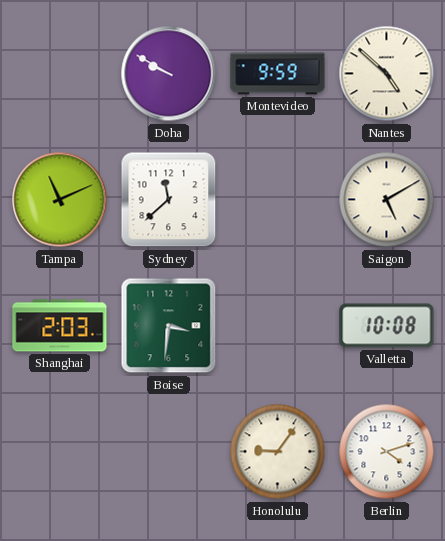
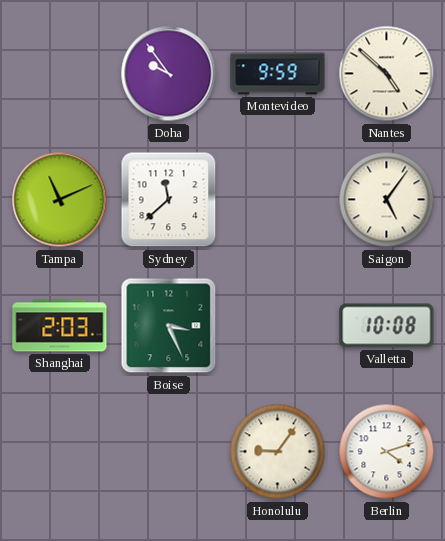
Doha: 9:50 -> 9:54
Saigon: 5:10 -> 5:06
Boise: 3:31 -> 3:26
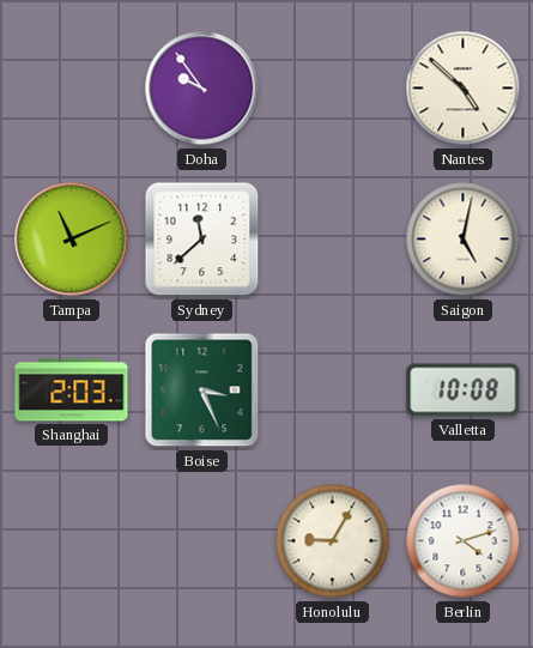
Montevideo: 9:59 -> none
Saigon: 5:06 -> 5:02
Honolulu: 9:06 -> 9:05
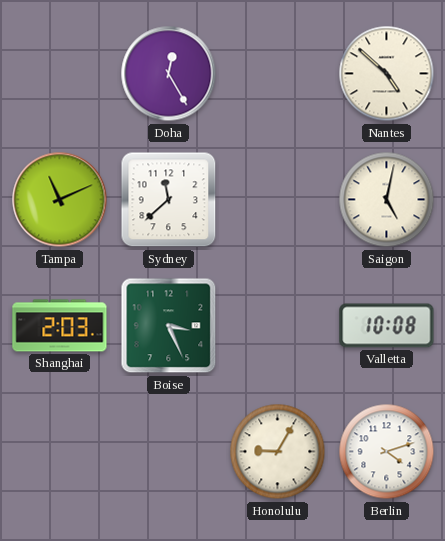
Doha: 9:54 -> 12:25
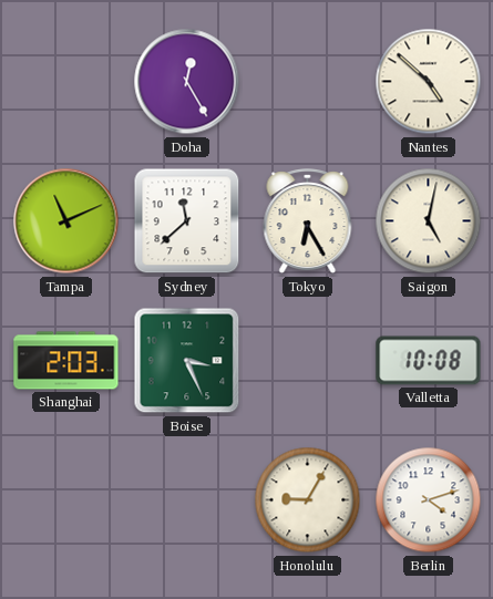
Tokyo: none -> 6:25
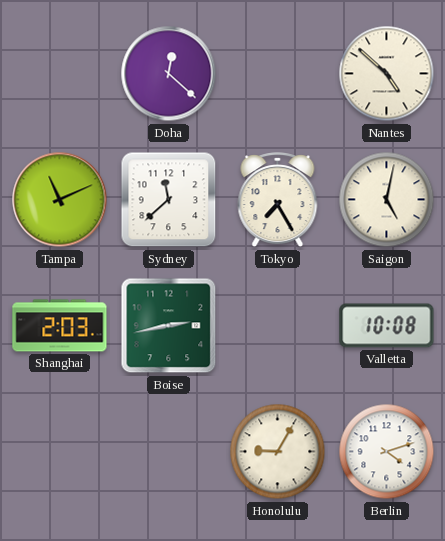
Doha: 12:25 -> 12:22
Tokyo: 6:25 -> 7:25
Boise: 3:26 -> 2:43
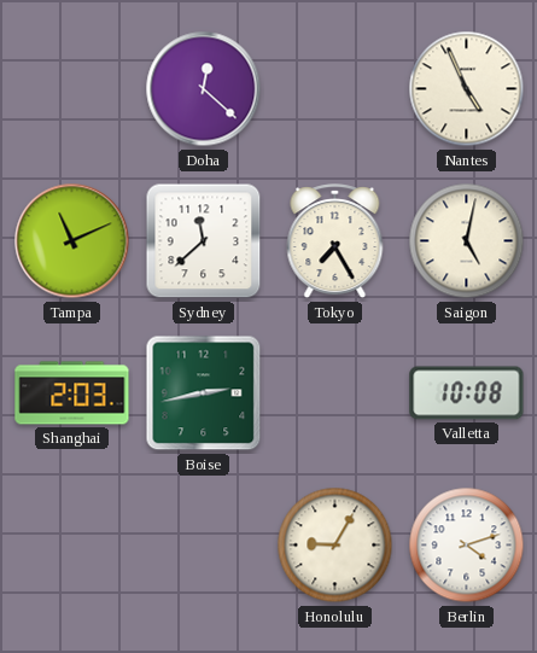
Nantes: 4:52 -> 4:56
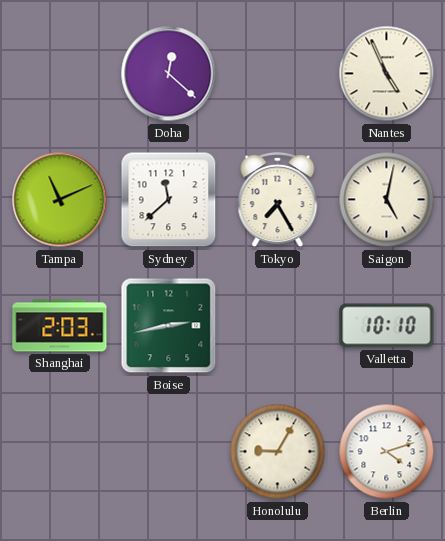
Valletta: 10:08 -> 10:10
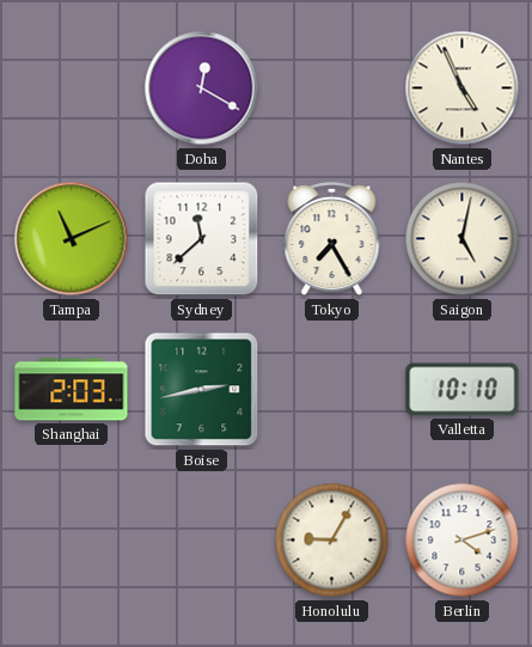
Doha: 12:22 -> 12:20
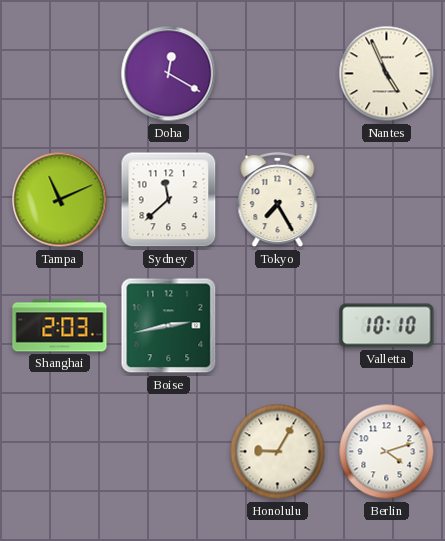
Saigon: 5:02 -> none
